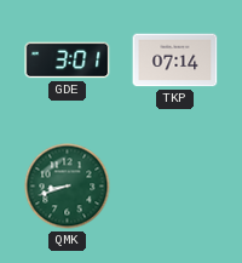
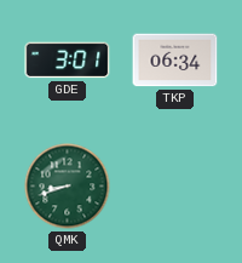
TKP: 07:14 -> 06:34
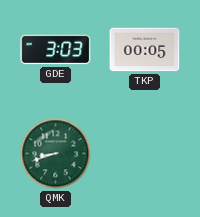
GDE: 3:01 -> 3:03
TKP: 06:34 -> 00:05
